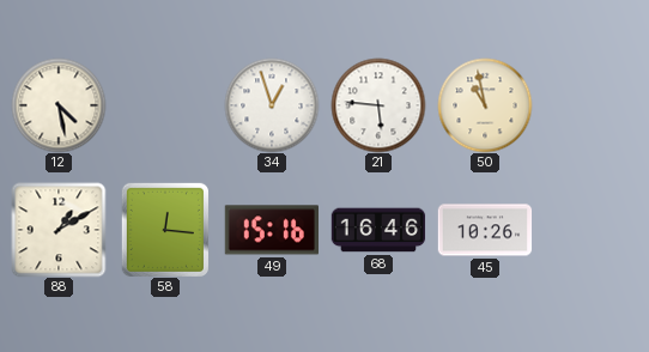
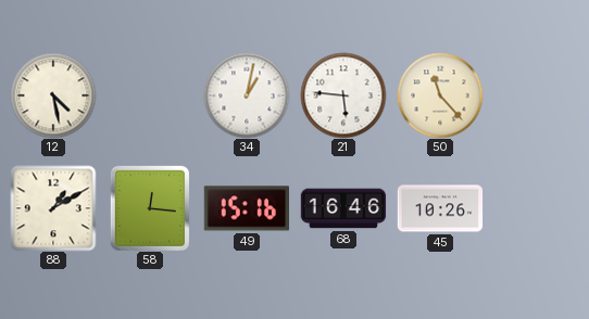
34: 12:57 -> 1:02
50: 10:58 -> 11:23
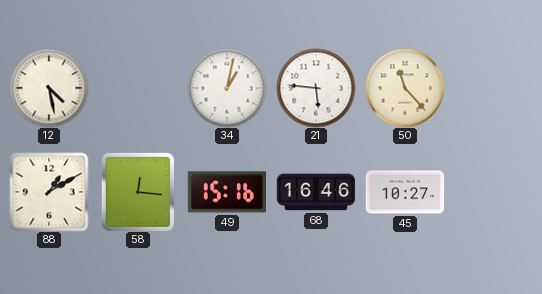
45: 10:26 -> 10:27
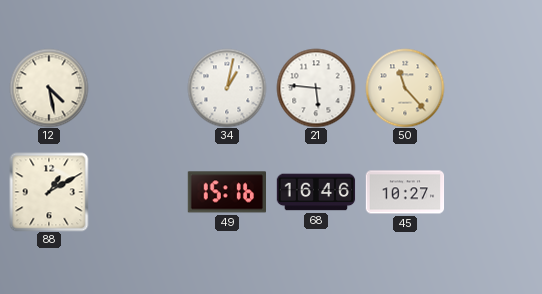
58: 12:16 -> none
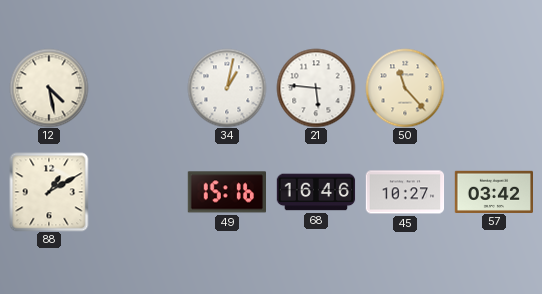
57: none -> 03:42
